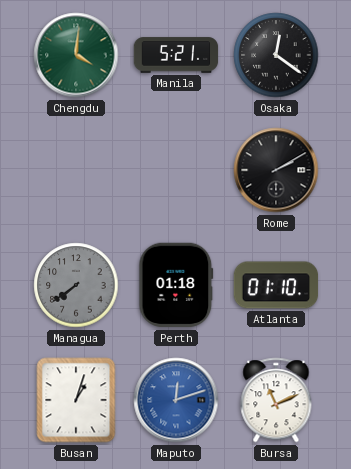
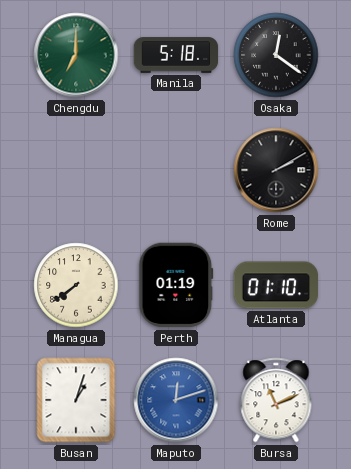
Chengdu: 4:01 -> 7:00
Manila: 5:21 -> 5:18
Managua dial: grey -> cream
Perth: 01:18 -> 01:19
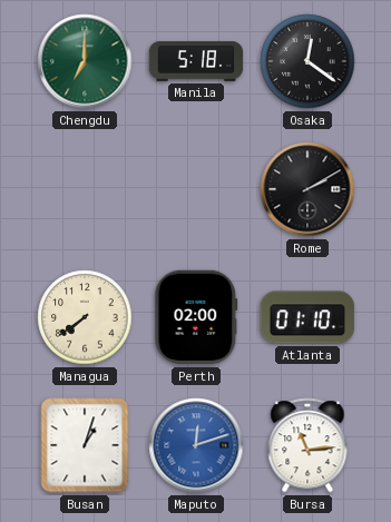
Perth: 01:19 -> 02:00
Bursa: 11:11 -> 11:14
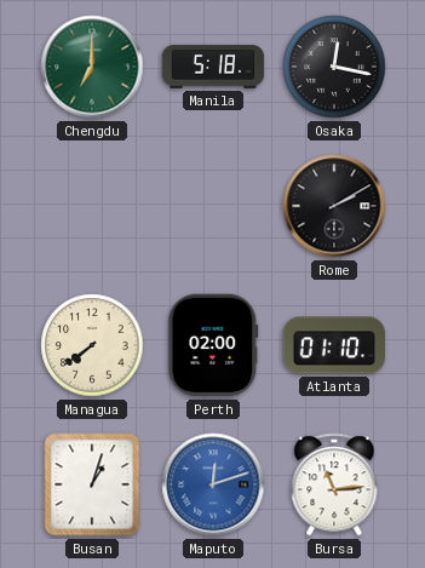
Osaka: 12:21 -> 12:17
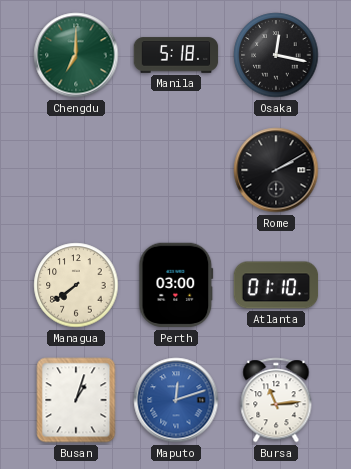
Perth: 02:00 -> 03:00
